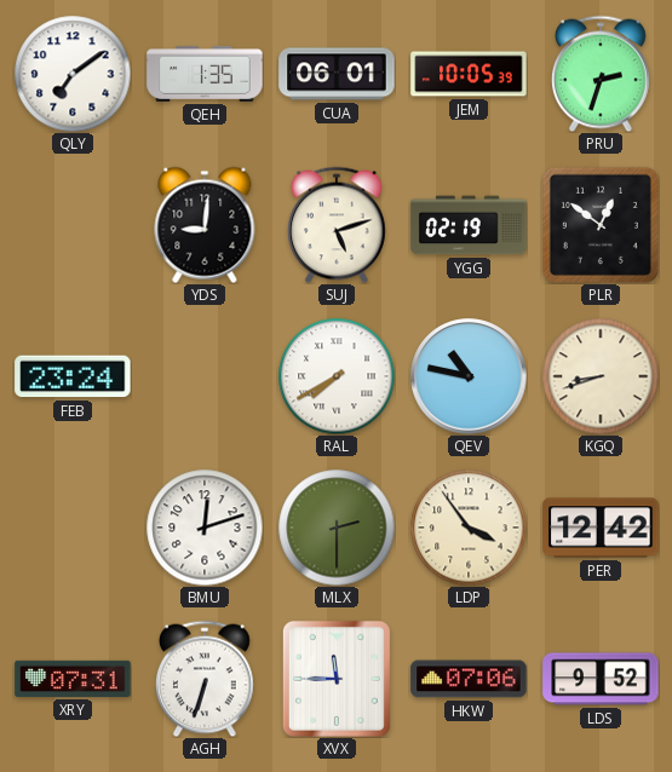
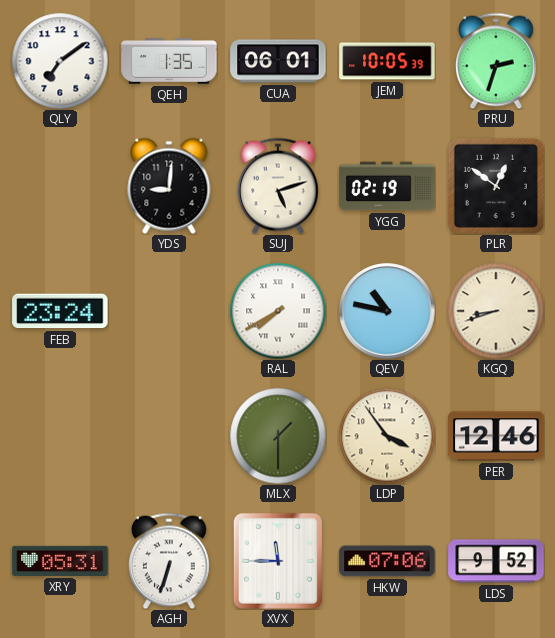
BMU: 12:12 -> none
MLX: 2:30 -> 1:30
PER: 12:42 -> 12:46
XRY: 07:31 -> 05:31
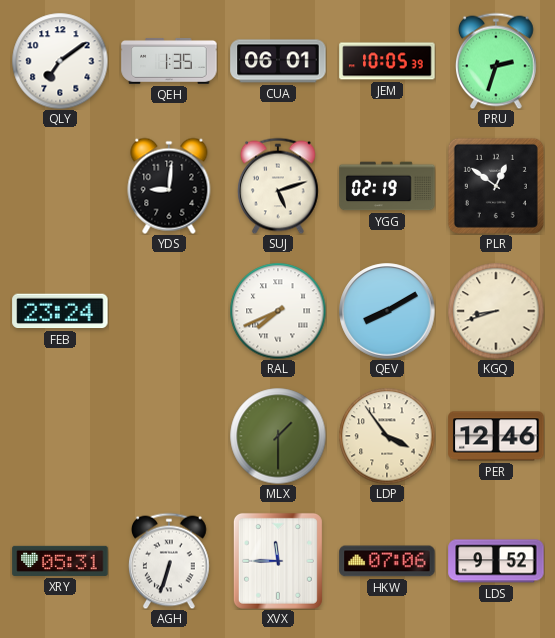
RAL: 7:40 -> 7:41
QEV: 10:47 -> 8:10
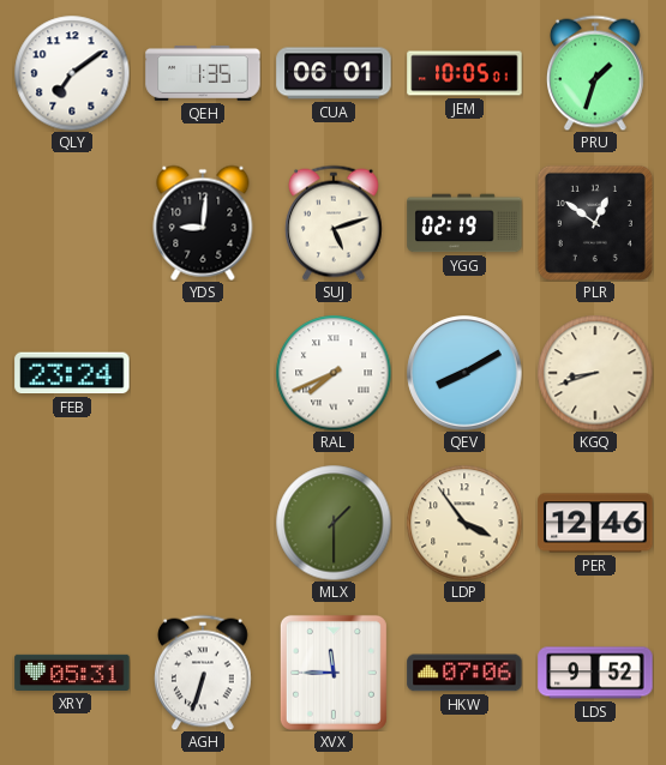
JEM: 10:05:39 -> 10:05:01
PRU: 2:33 -> 1:33
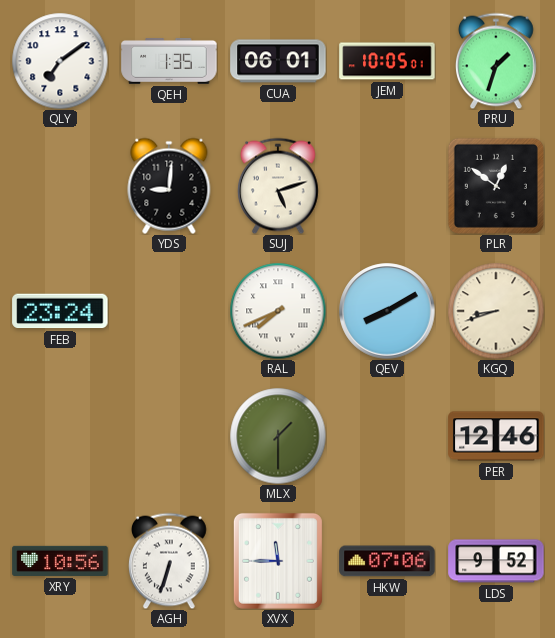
YGG: 02:19 -> none
LDP: 3:54 -> none
XRY: 05:31 -> 10:56
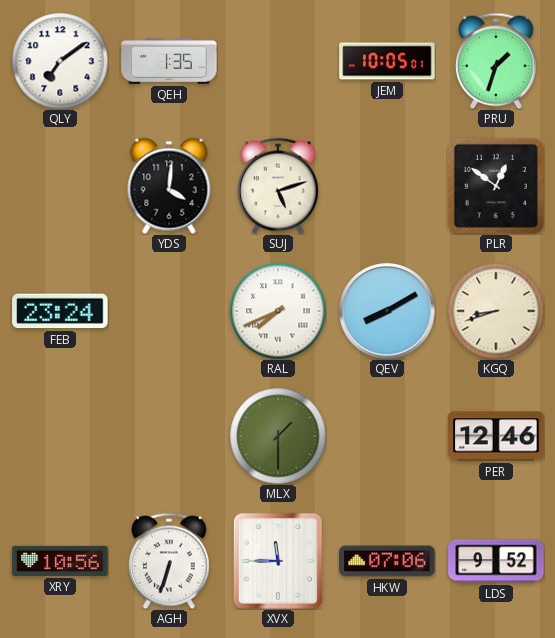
CUA: 06:01 -> none
YDS: 9:01 -> 4:01
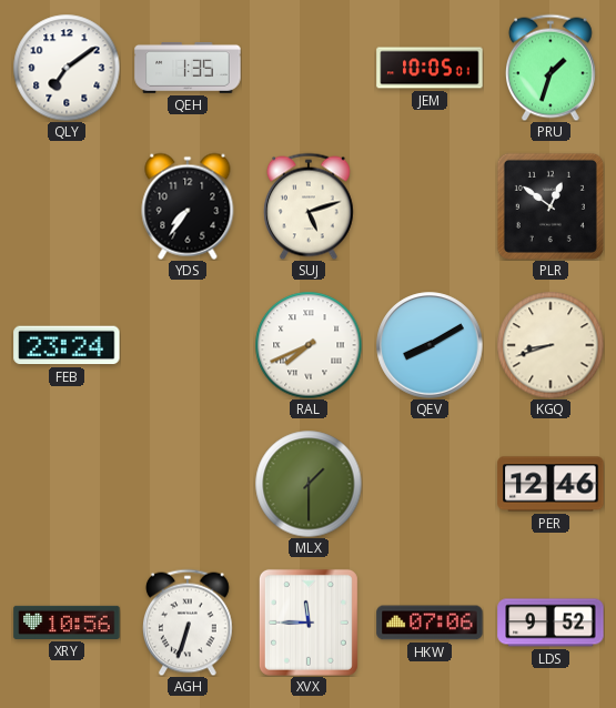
YDS: 4:01 -> 7:36
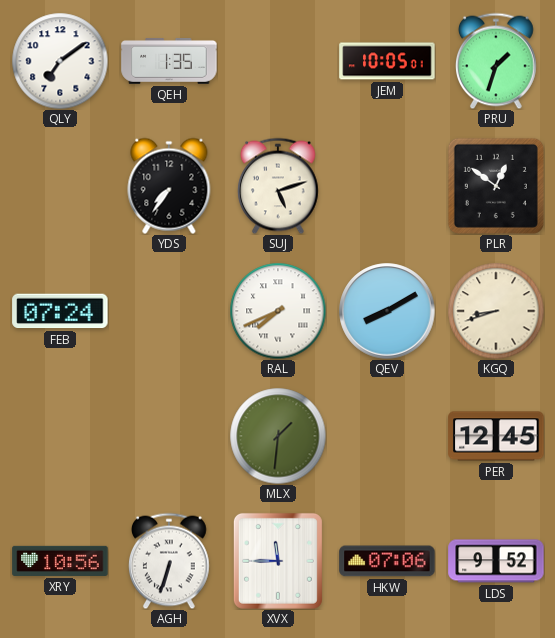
FEB: 23:24 -> 07:24
MLX: 1:30 -> 1:31
PER: 12:46 -> 12:45
